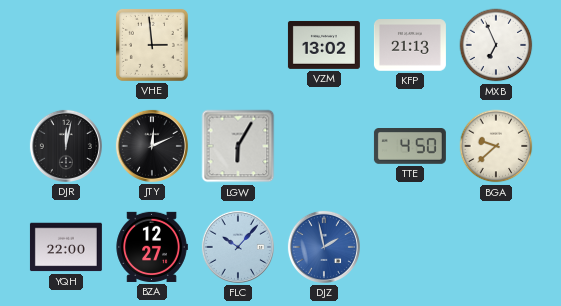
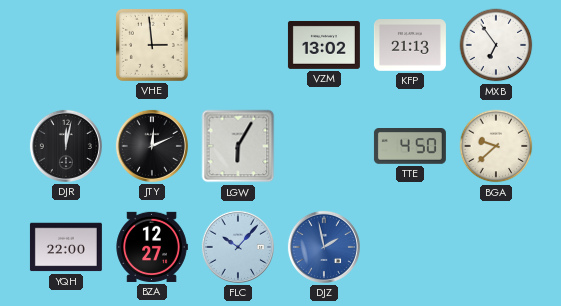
MXB: 6:56 -> 6:54
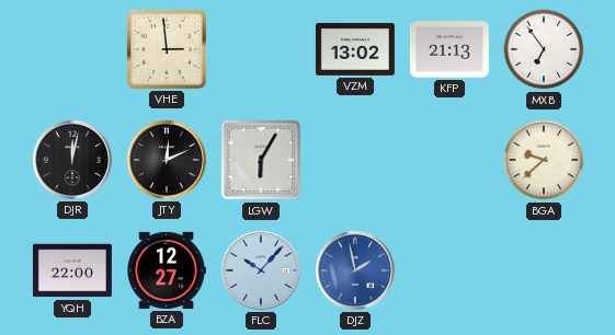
TTE: 4:50 -> none
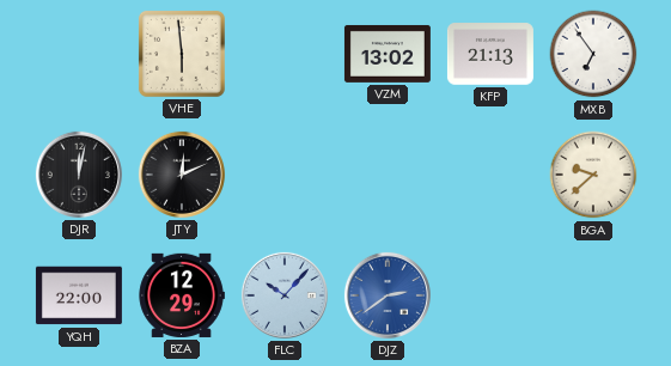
VHE: 2:59 -> 5:59
LGW: 6:05 -> none
BZA: 12:27 -> 12:29
DJZ: 1:58 -> 2:39
